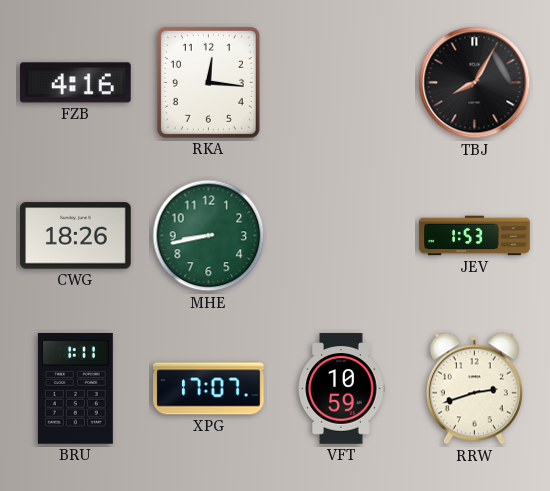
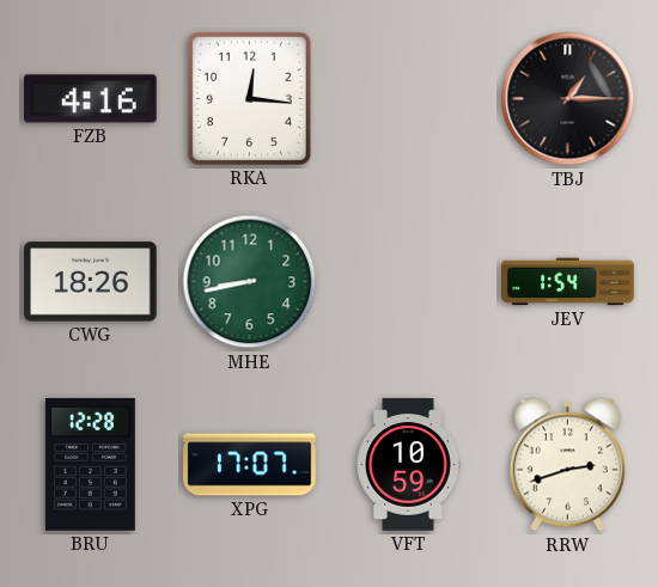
TBJ: 8:05 -> 1:15
JEV: 1:53 -> 1:54
BRU: 1:11 -> 12:28
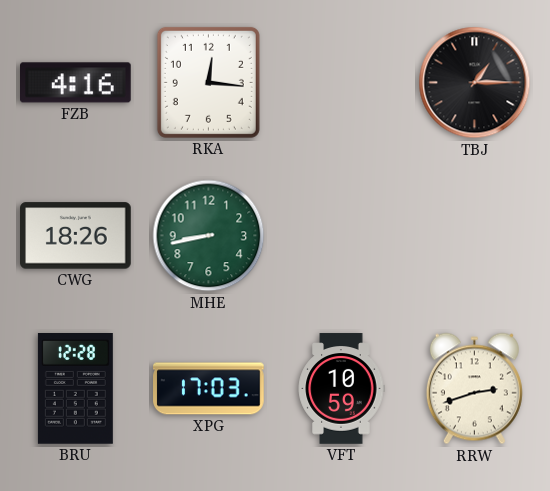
JEV: 1:54 -> none
XPG: 17:07 -> 17:03
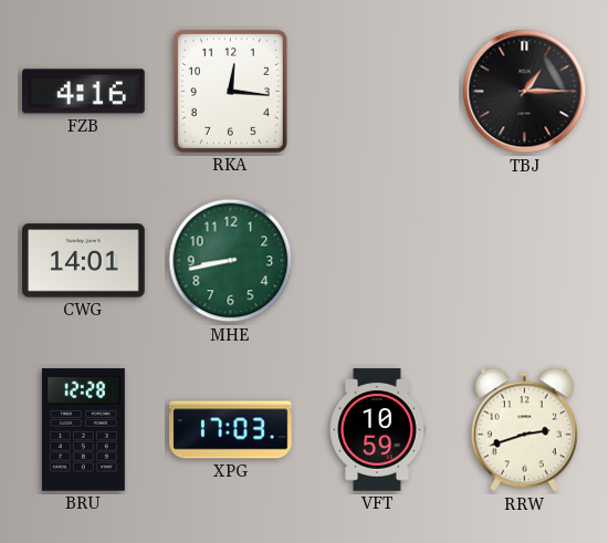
CWG: 18:26 -> 14:01
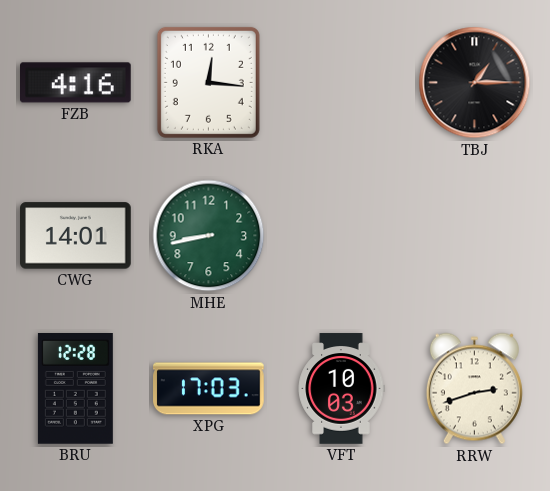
VFT: 10:59 -> 10:03
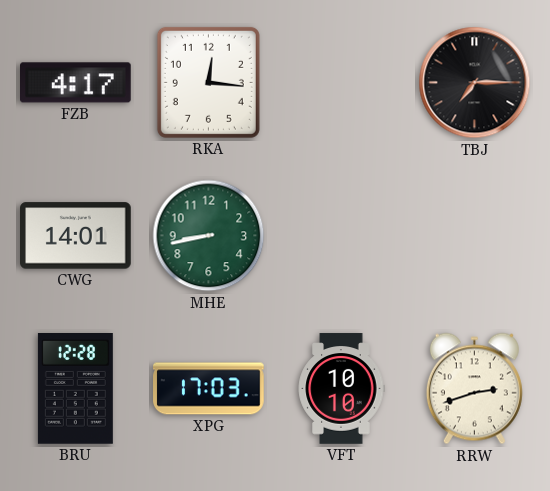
FZB: 4:16 -> 4:17
TBJ: 1:15 -> 7:15
VFT: 10:03 -> 10:10
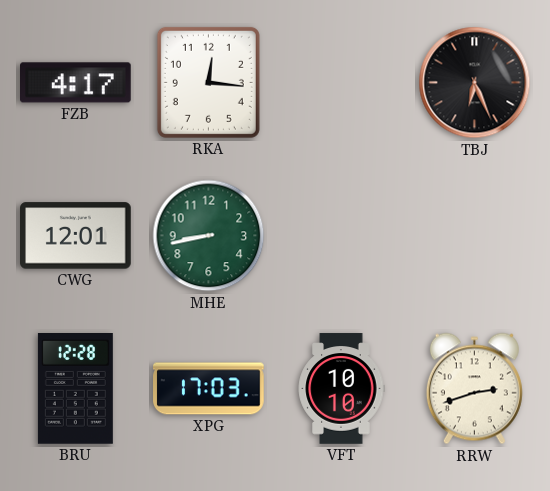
TBJ: 7:15 -> 6:26
CWG: 14:01 -> 12:01
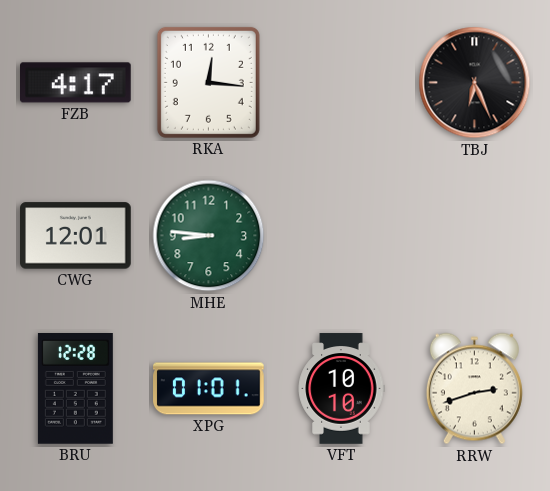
MHE: 8:43 -> 8:46
XPG: 17:03 -> 01:01
